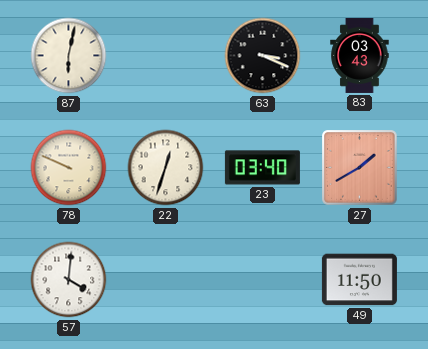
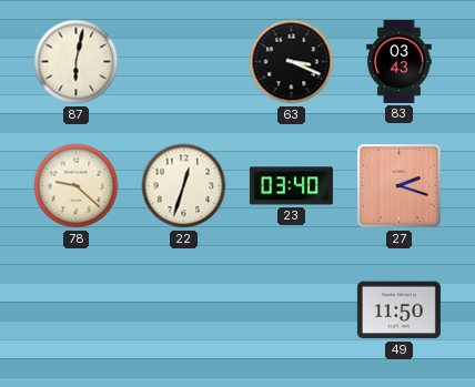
78: 9:49 -> 9:22
27: 1:40 -> 2:18
57: 4:01 -> none
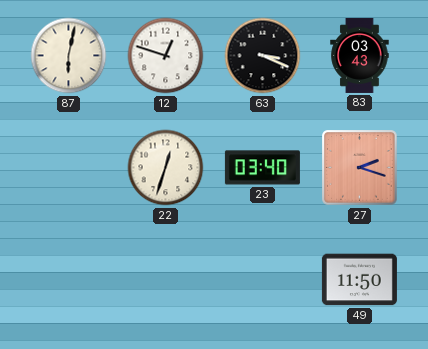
12: none -> 12:48
78: 9:22 -> none
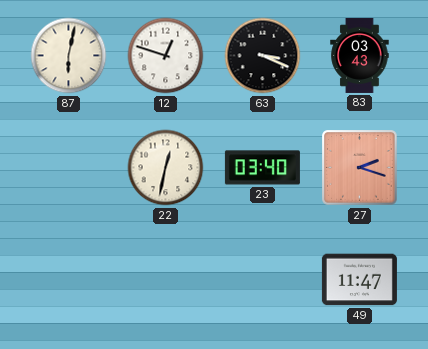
22: 12:33 -> 12:32
49: 11:50 -> 11:47
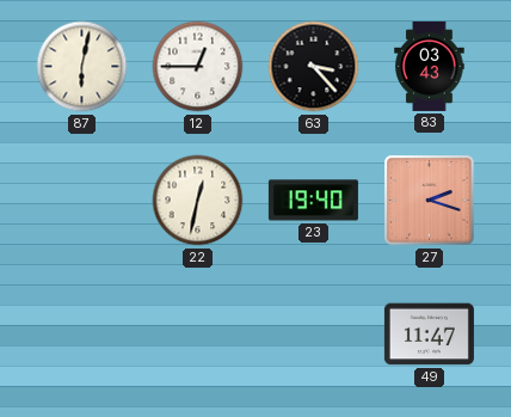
12: 12:48 -> 12:45
63: 3:19 -> 3:23
23: 03:40 -> 19:40
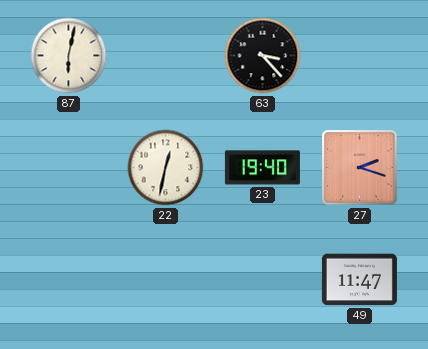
12: 12:45 -> none
83: 03:43 -> none
